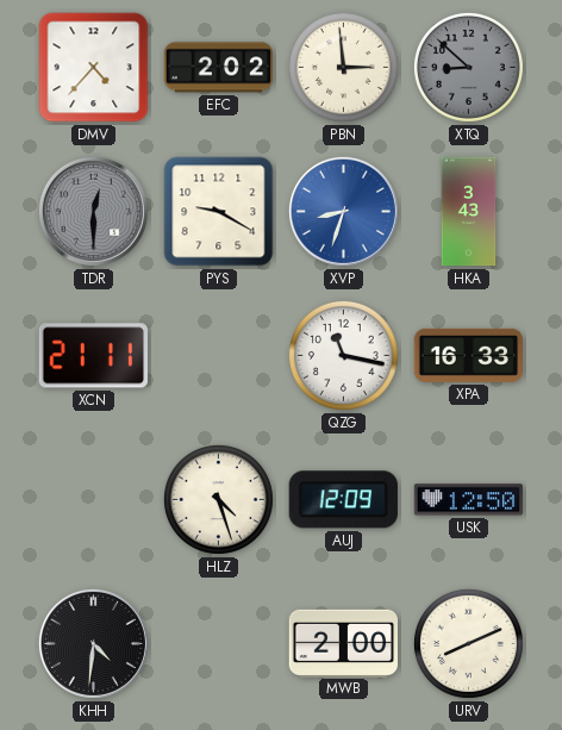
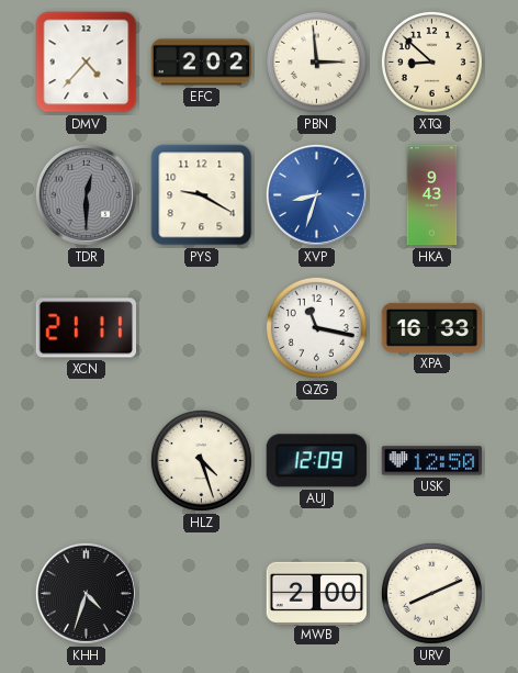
XTQ dial: grey -> cream
HKA: 3:43 -> 9:43
KHH: 4:31 -> 4:33
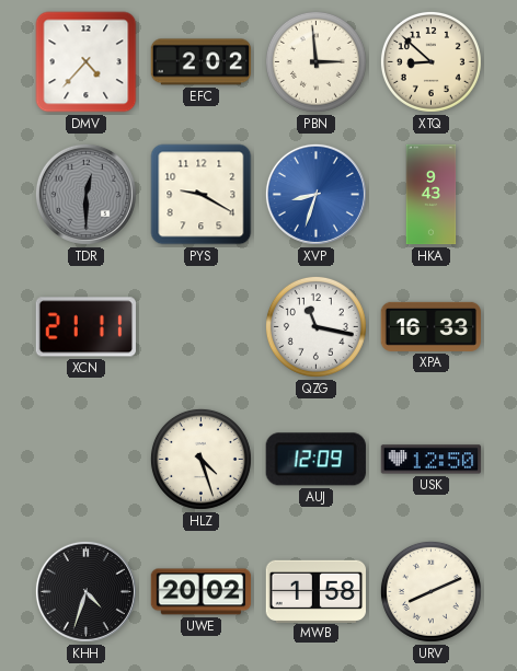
UWE: none -> 20:02
MWB: 2:00 -> 1:58
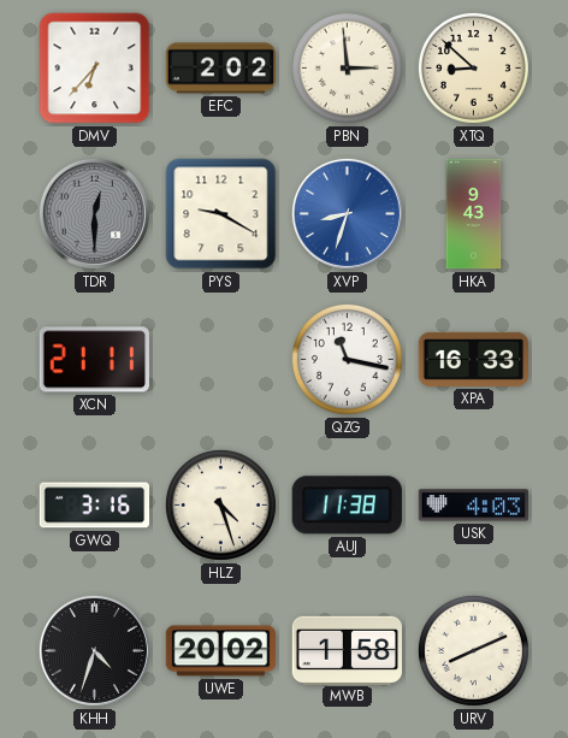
DMV: 4:37 -> 6:37
GWQ: none -> 3:16
AUJ: 12:09 -> 11:38
USK: 12:50 -> 4:03
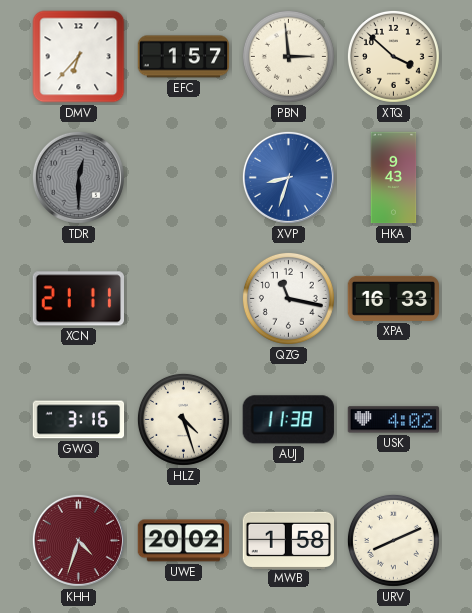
EFC: 2:02 -> 1:57
XTQ: 8:52 -> 3:52
PYS: 9:20 -> none
USK: 4:03 -> 4:02
KHH dial: black -> burgundy
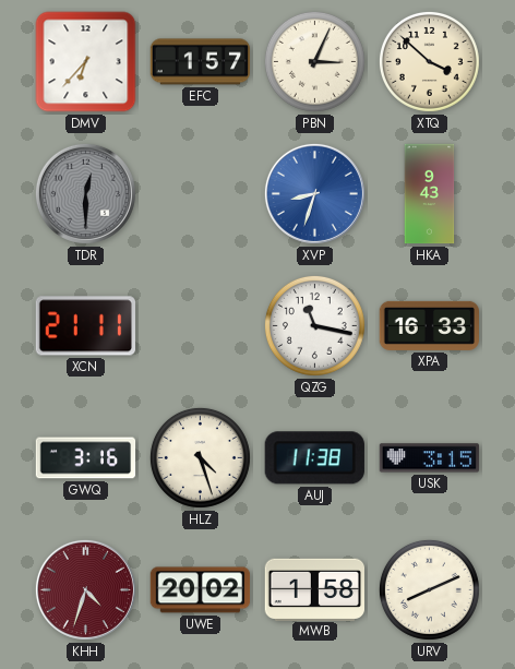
PBN: 2:59 -> 3:04
USK: 4:02 -> 3:15
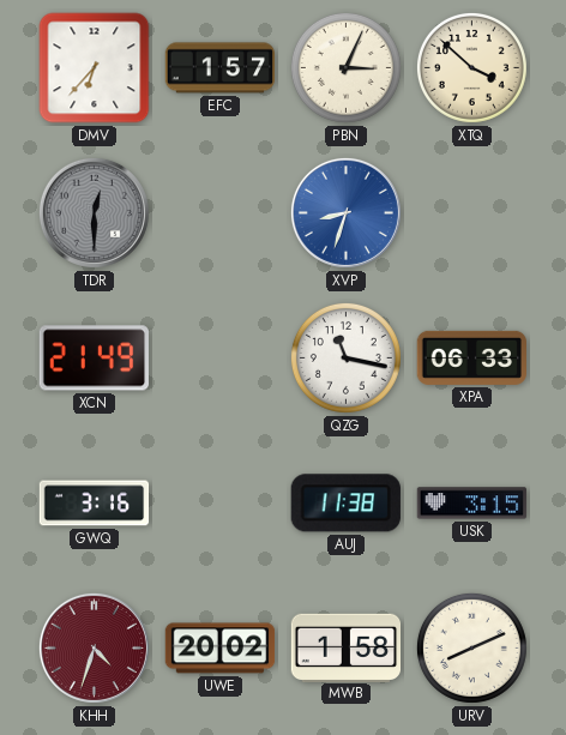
HKA: 9:43 -> none
XCN: 21:11 -> 21:49
XPA: 16:33 -> 06:33
HLZ: 4:27 -> none
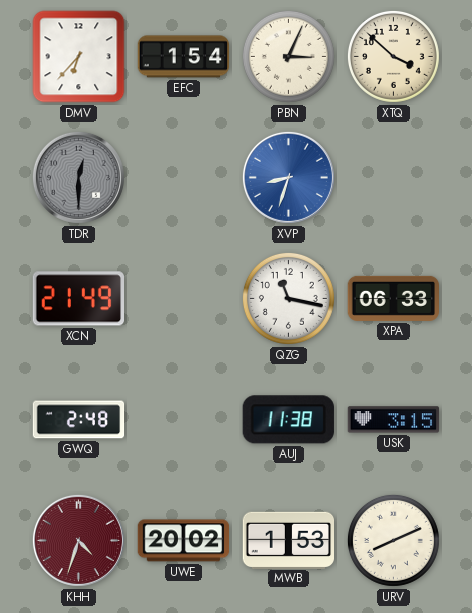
EFC: 1:57 -> 1:54
GWQ: 3:16 -> 2:48
MWB: 1:58 -> 1:53
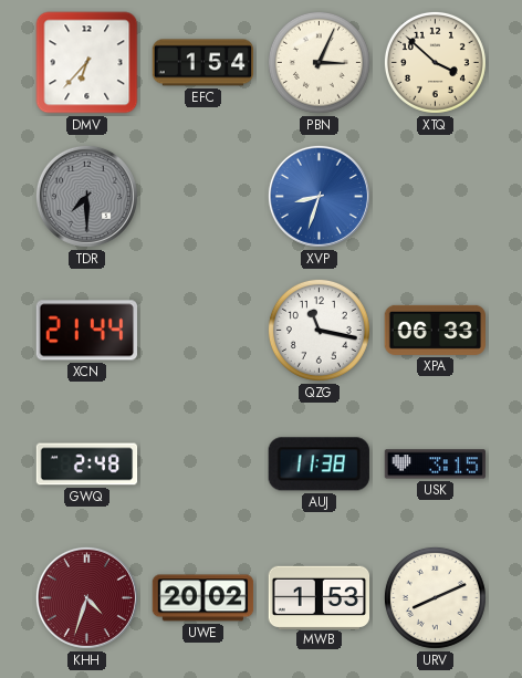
TDR: 12:30 -> 7:30
XCN: 21:49 -> 21:44
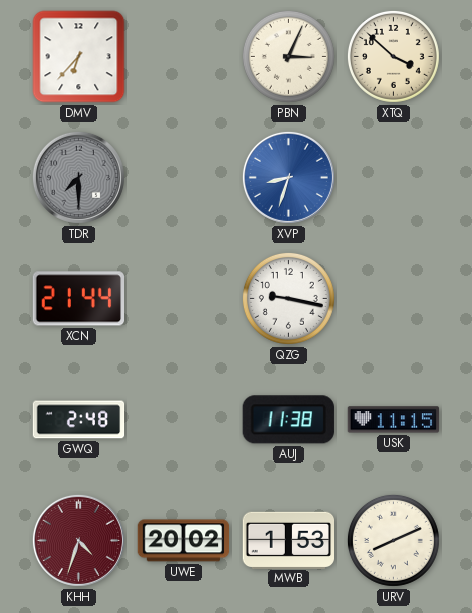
EFC: 1:54 -> none
QZG: 11:17 -> 9:17
XPA: 06:33 -> none
USK: 3:15 -> 11:15
